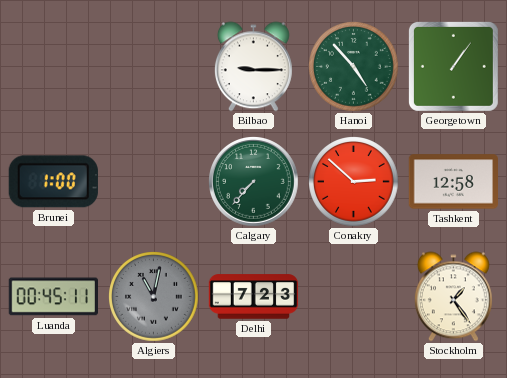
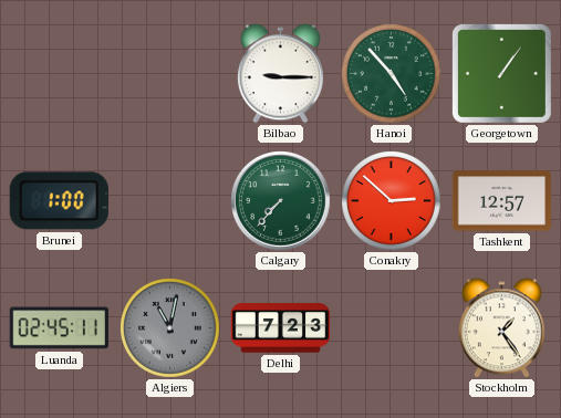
Tashkent: 12:58 -> 12:57
Luanda: 00:45 -> 02:45
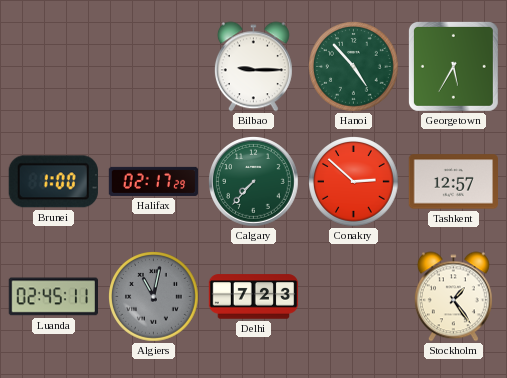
Georgetown: 1:06 -> 5:35
Halifax: none -> 02:17
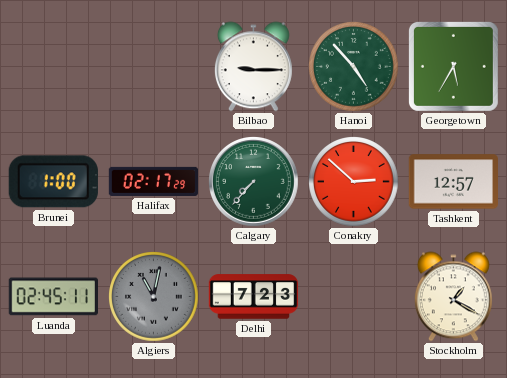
Stockholm: 1:24 -> 1:20
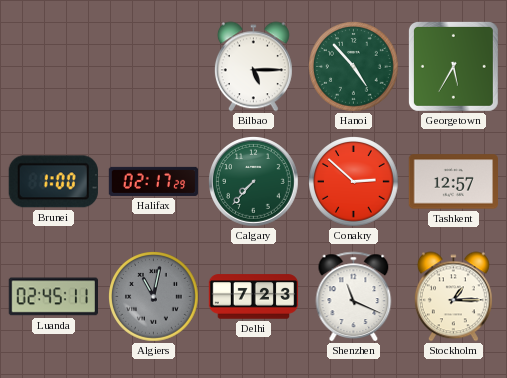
Bilbao: 9:15 -> 5:15
Shenzhen: none -> 11:19
Stockholm: 1:20 -> 1:15
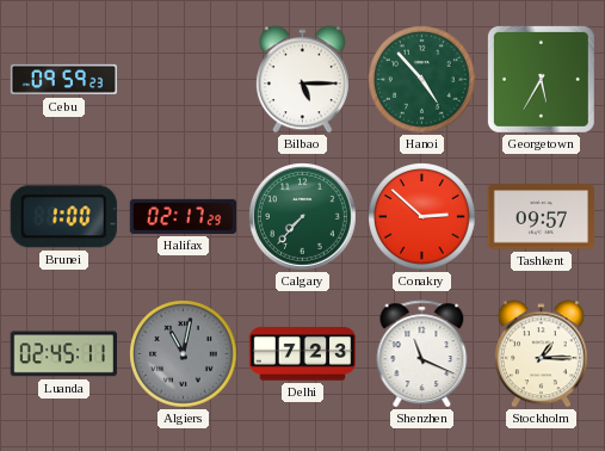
Cebu: none -> 09:59
Tashkent: 12:57 -> 09:57
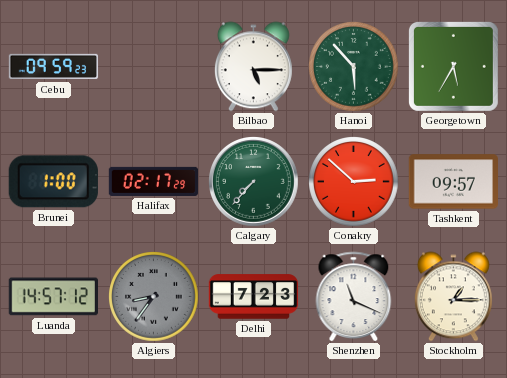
Hanoi: 4:53 -> 5:53
Luanda: 02:45 -> 14:57
Algiers: 11:02 -> 8:36
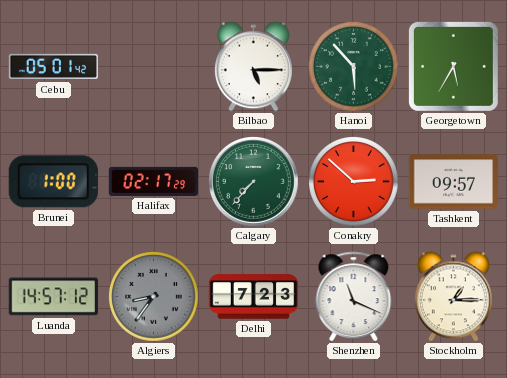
Cebu: 09:59 -> 05:01
